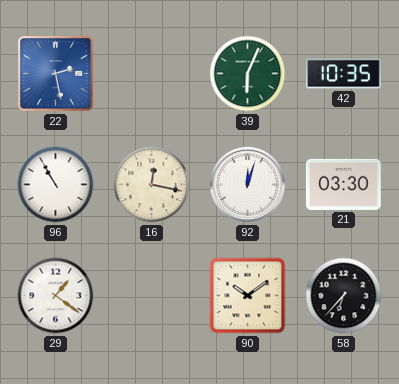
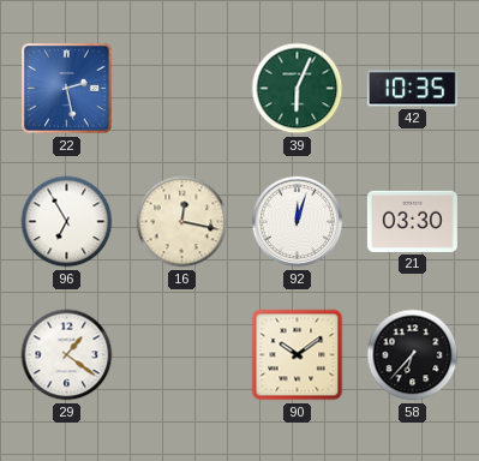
96: 10:55 -> 6:55
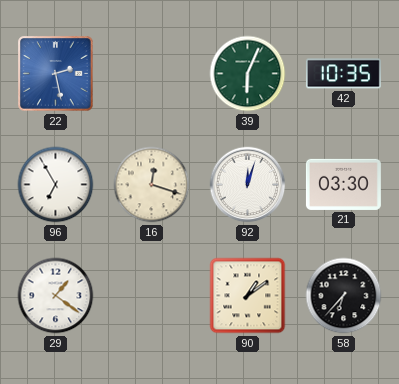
16: 12:17 -> 12:18
90: 10:09 -> 1:09
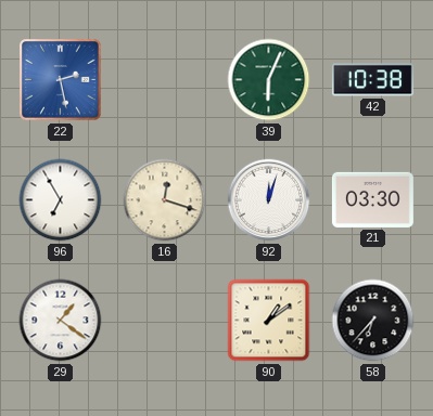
42: 10:35 -> 10:38
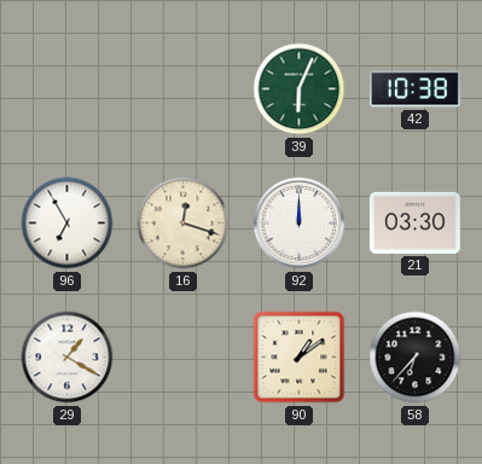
22: 2:28 -> none
92: 12:03 -> 12:00
29: 1:21 -> 1:20
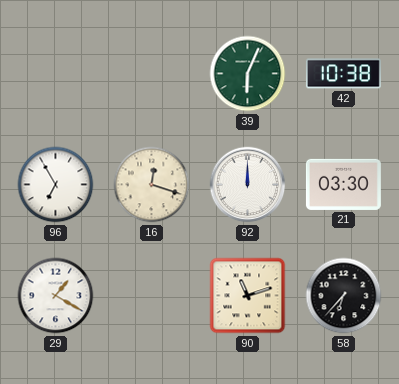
90: 1:09 -> 11:12
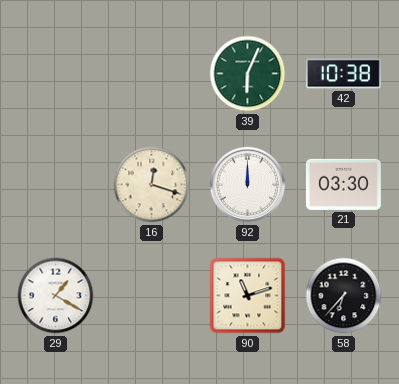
96: 6:55 -> none
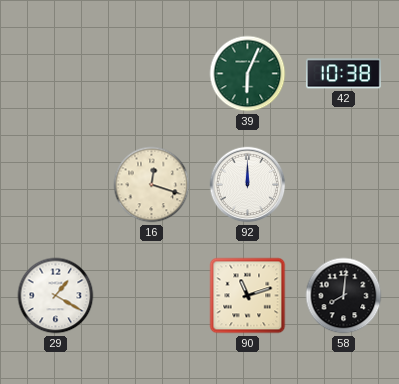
21: 03:30 -> none
58: 6:37 -> 8:01
